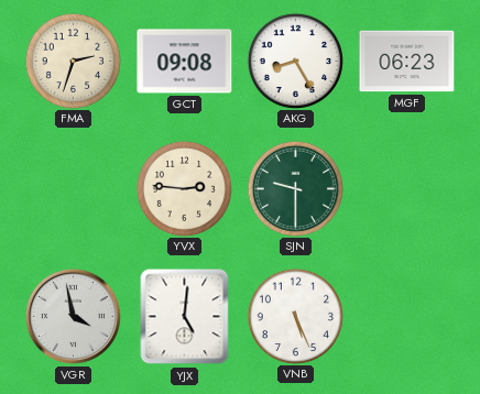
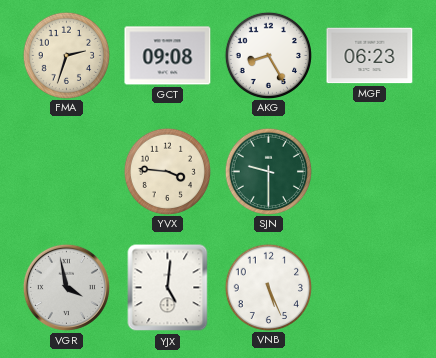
YVX: 2:46 -> 3:46
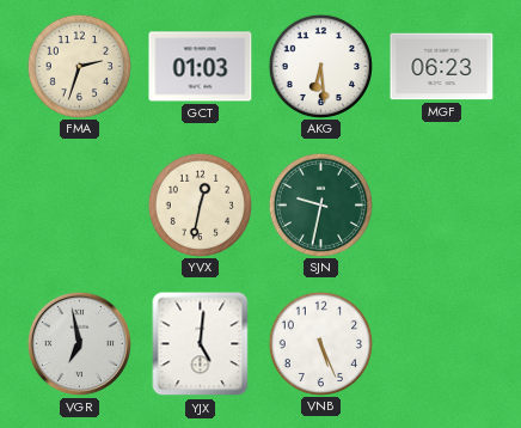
GCT: 09:08 -> 01:03
AKG: 8:25 -> 6:29
YVX: 3:46 -> 12:32
SJN: 9:30 -> 9:32
VGR: 3:58 -> 6:58
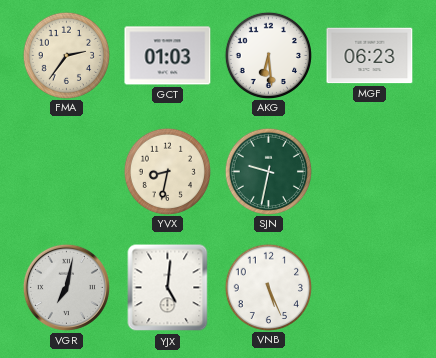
FMA: 2:33 -> 2:36
YVX: 12:32 -> 8:32
VGR: 6:58 -> 7:02
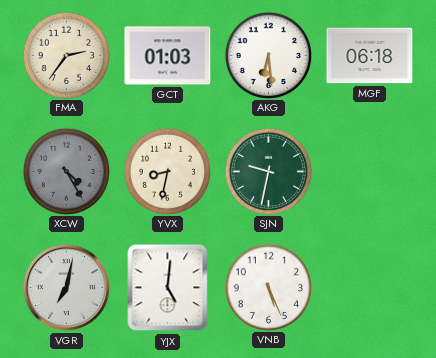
MGF: 06:23 -> 06:18
XCW: none -> 4:25
